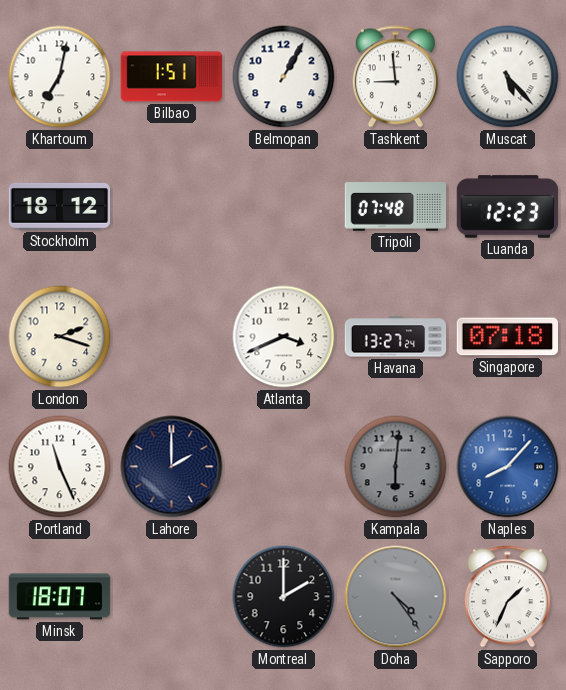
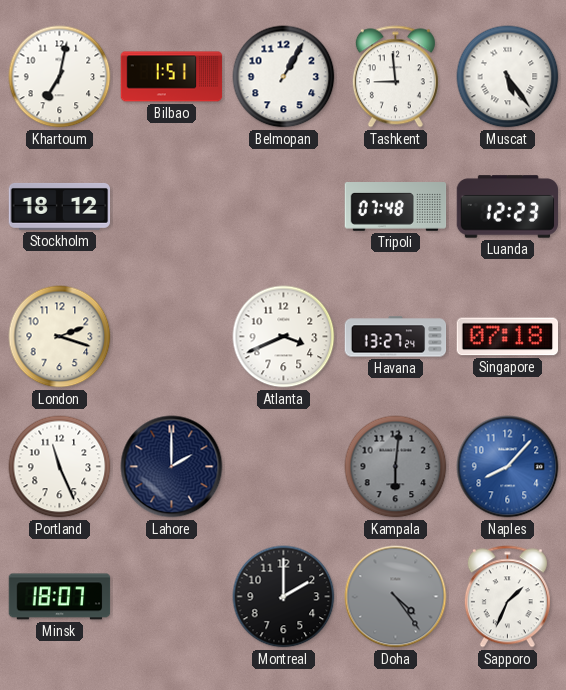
Muscat: 5:23 -> 5:24
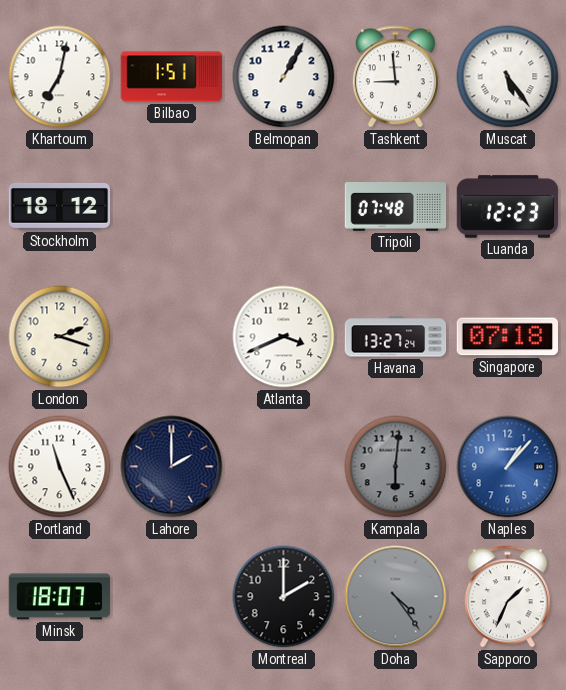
Naples: 8:07 -> 1:07
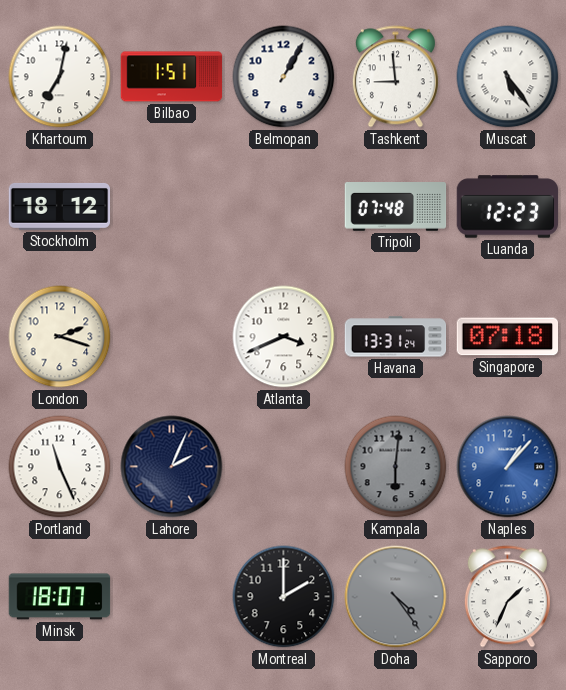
Havana: 13:27 -> 13:31
Lahore: 2:00 -> 2:04
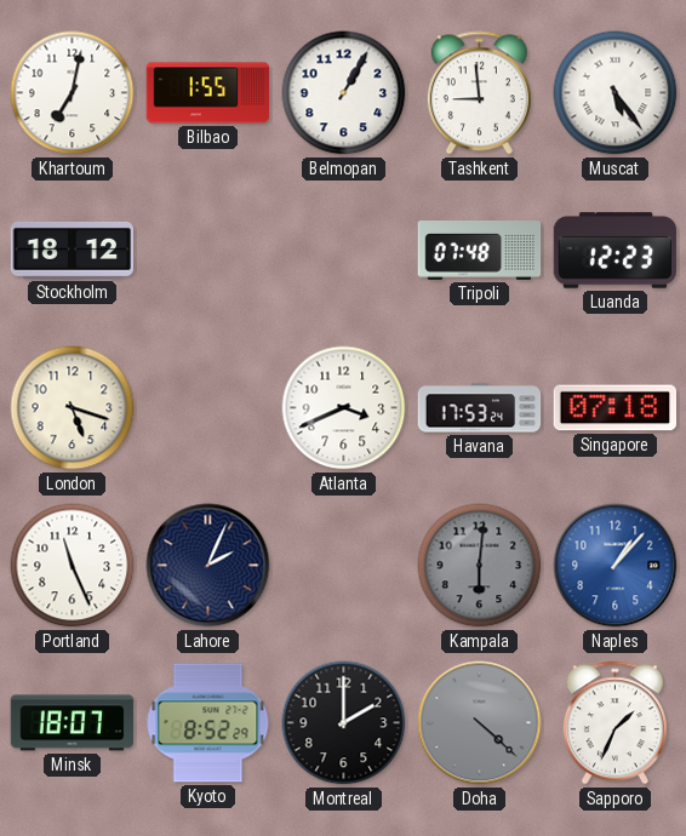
Bilbao: 1:51 -> 1:55
London: 2:18 -> 5:18
Havana: 13:31 -> 17:53
Kyoto: none -> 8:52
Doha: 4:24 -> 4:22
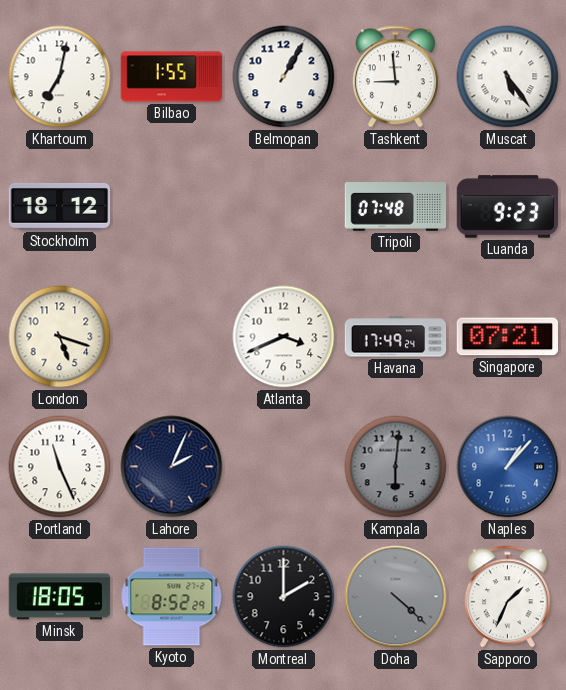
Luanda: 12:23 -> 9:23
Havana: 17:53 -> 17:49
Singapore: 07:18 -> 07:21
Minsk: 18:07 -> 18:05
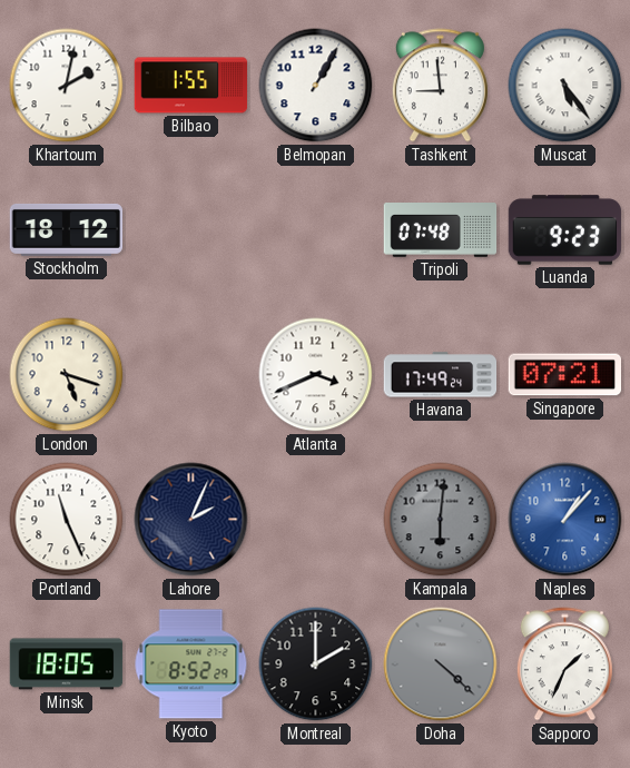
Khartoum: 7:02 -> 2:02
